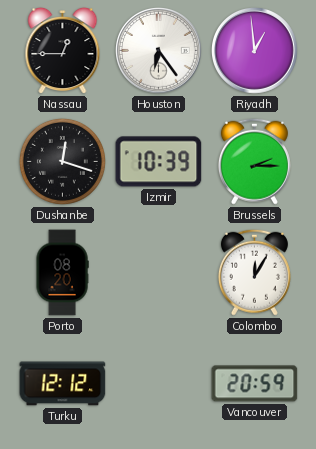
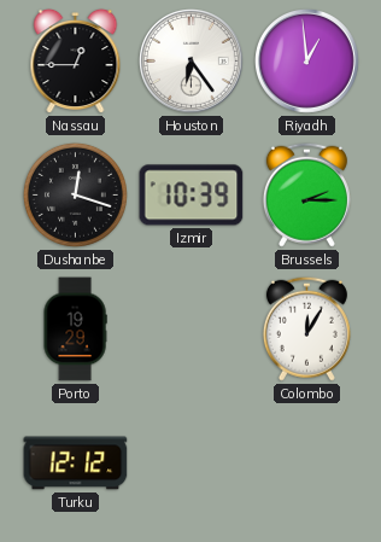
Porto: 08:20 -> 19:29
Vancouver: 20:59 -> none
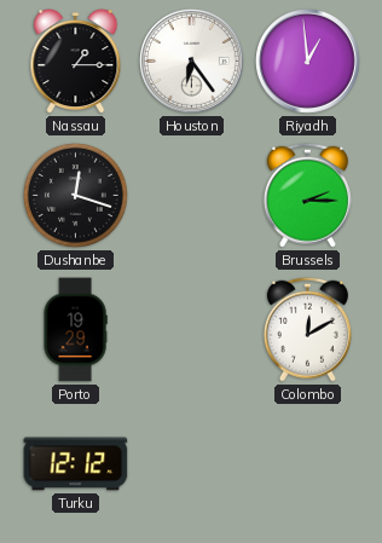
Nassau: 12:45 -> 1:15
Izmir: 10:39 -> none
Colombo: 12:05 -> 12:10
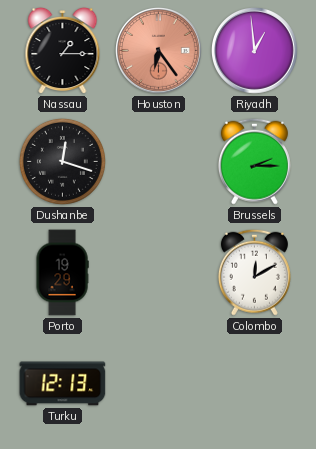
Houston dial: white -> salmon
Turku: 12:12 -> 12:13
